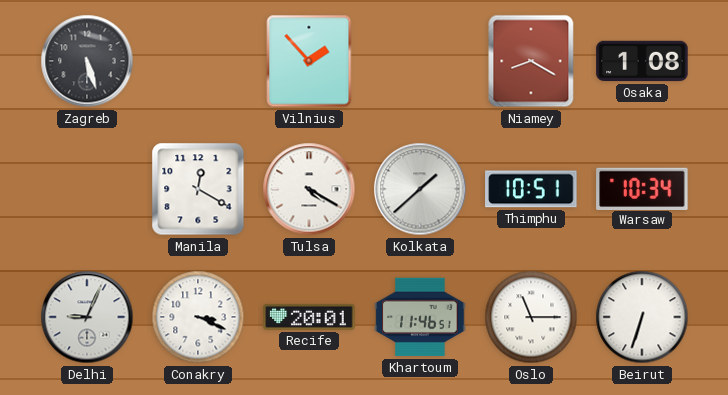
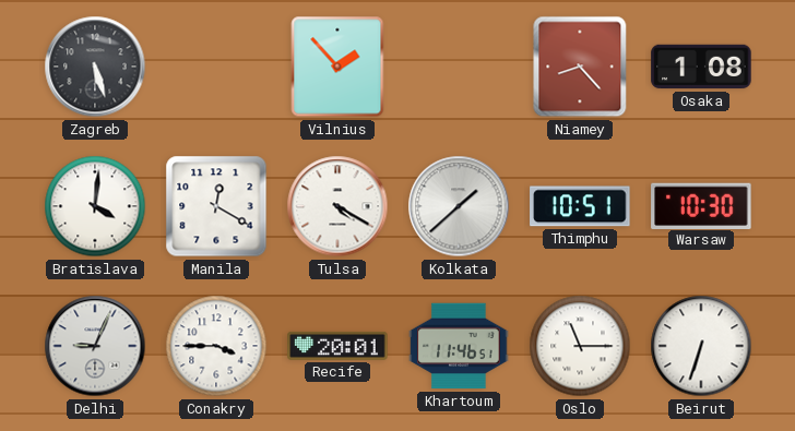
Niamey: 8:20 -> 8:23
Bratislava: none -> 4:01
Warsaw: 10:34 -> 10:30
Conakry: 3:19 -> 3:45
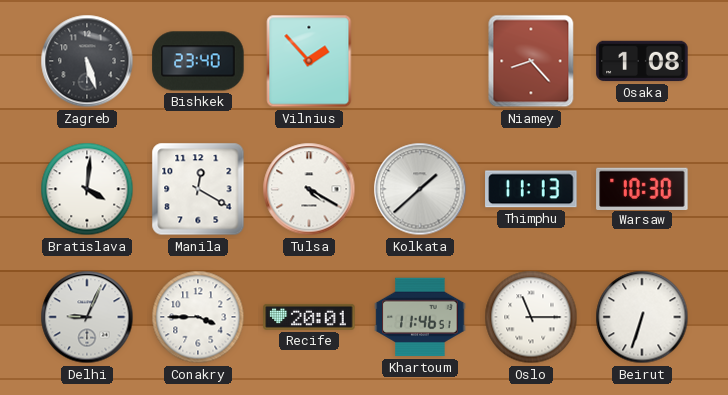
Bishkek: none -> 23:40
Thimphu: 10:51 -> 11:13
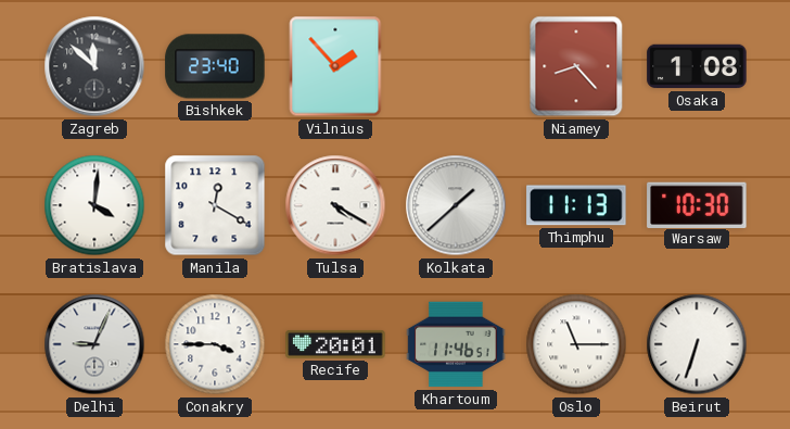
Zagreb: 5:27 -> 11:52
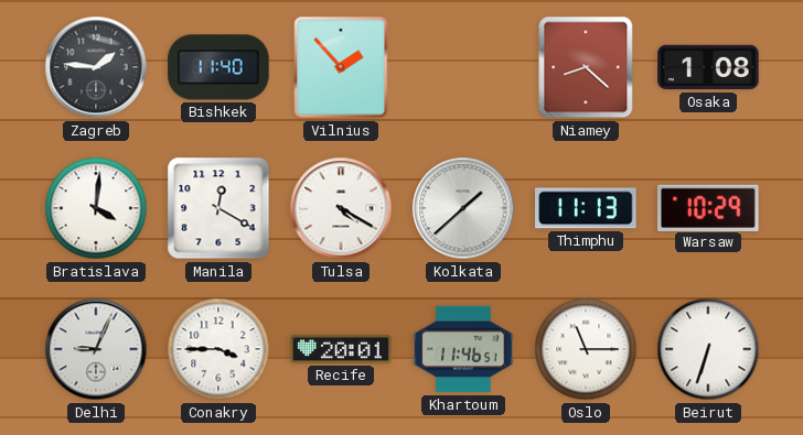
Zagreb: 11:52 -> 1:46
Bishkek: 23:40 -> 11:40
Niamey: 8:23 -> 8:22
Warsaw: 10:30 -> 10:29
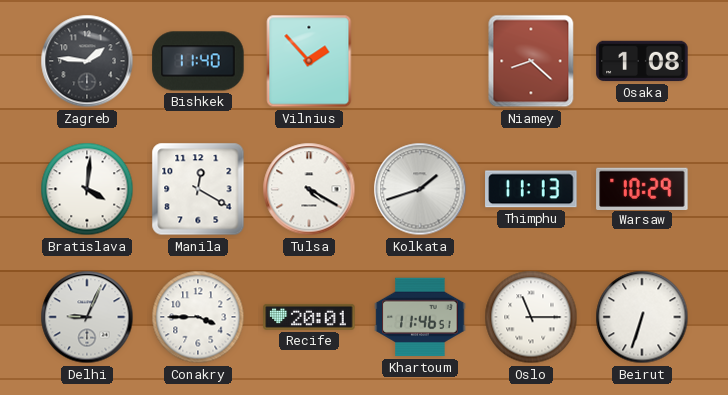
Kolkata: 1:38 -> 1:42
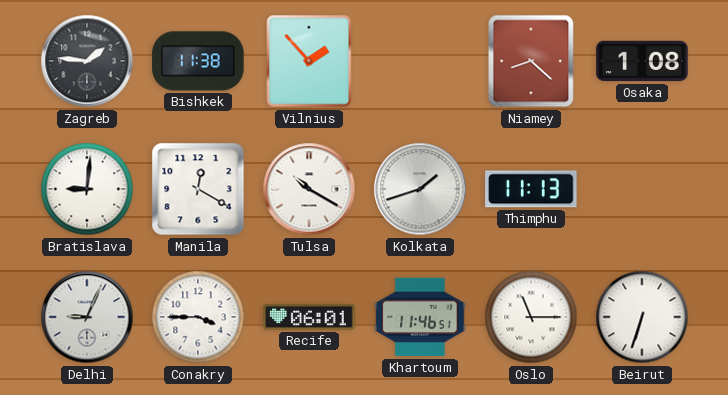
Bishkek: 11:40 -> 11:38
Bratislava: 4:01 -> 9:01
Tulsa: 4:20 -> 10:20
Warsaw: 10:29 -> none
Recife: 20:01 -> 06:01
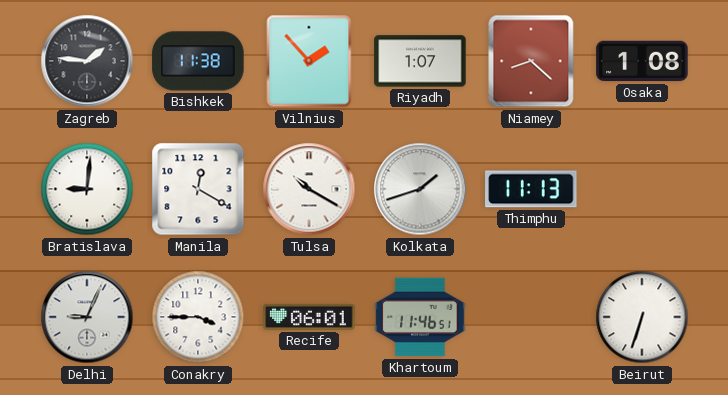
Riyadh: none -> 1:07
Oslo: 11:15 -> none
